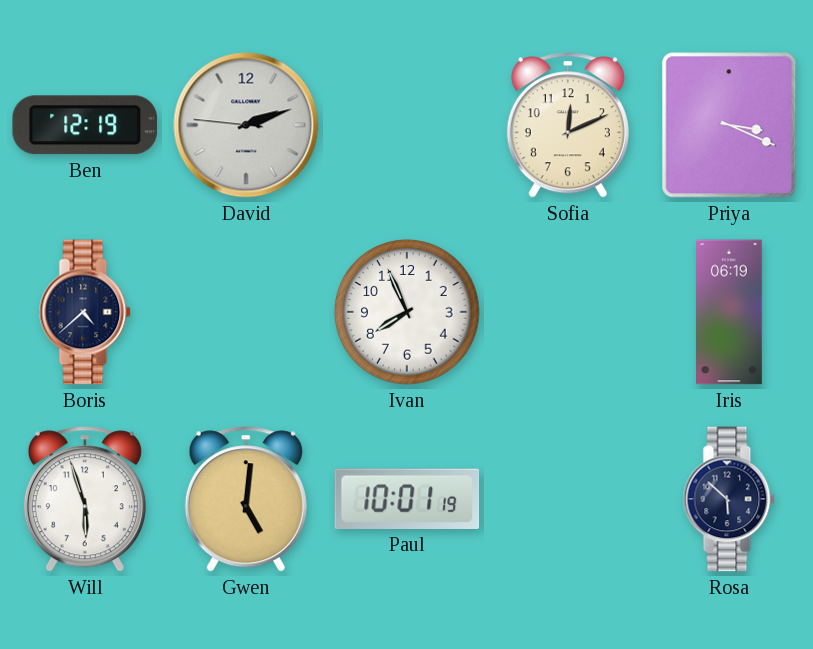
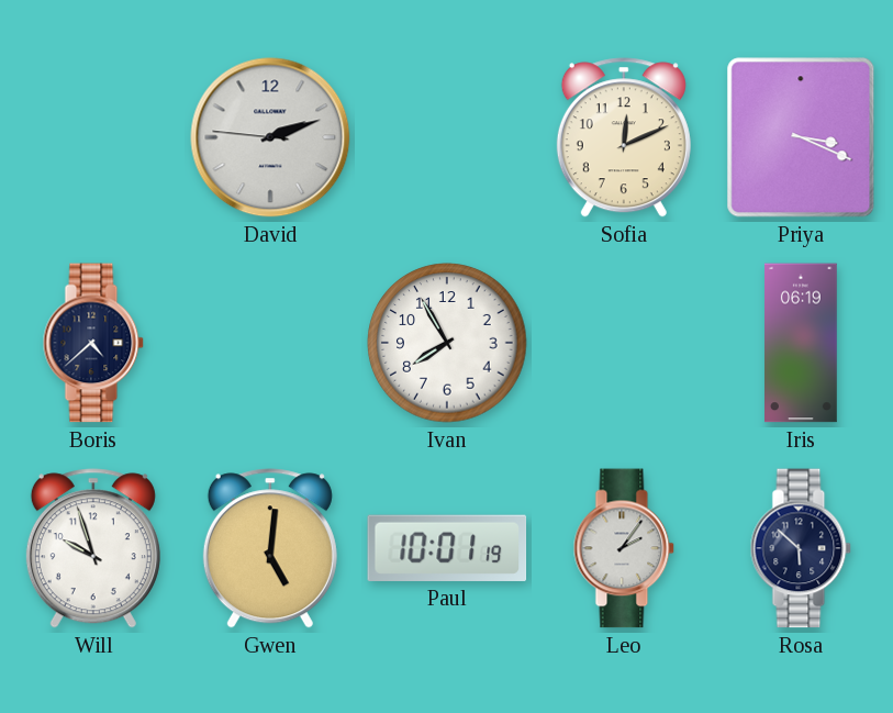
Ben: 12:19 -> none
Ivan: 7:56 -> 7:55
Will: 5:57 -> 9:57
Leo: none -> 2:06
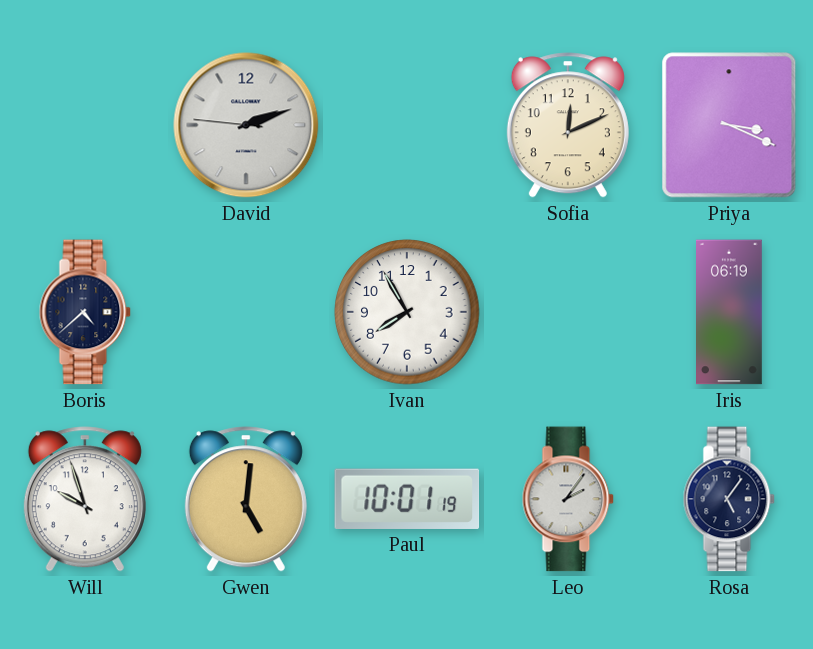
Rosa: 5:52 -> 5:06
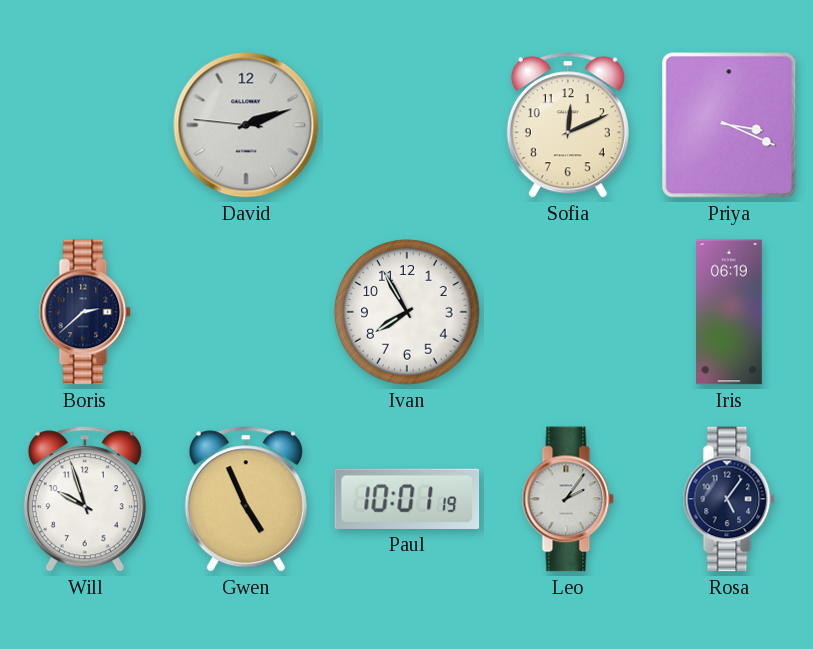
Boris: 4:38 -> 2:38
Gwen: 5:01 -> 4:56
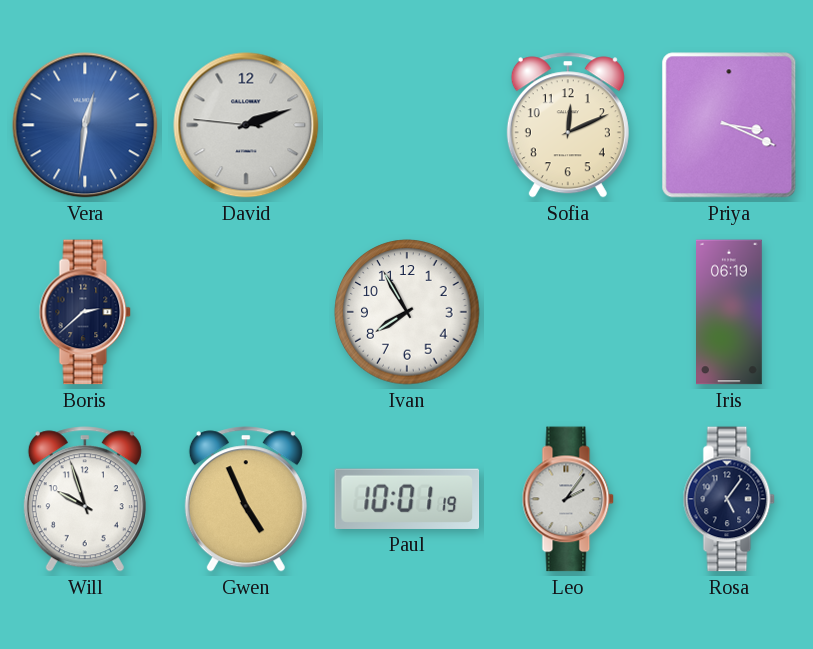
Vera: none -> 12:31
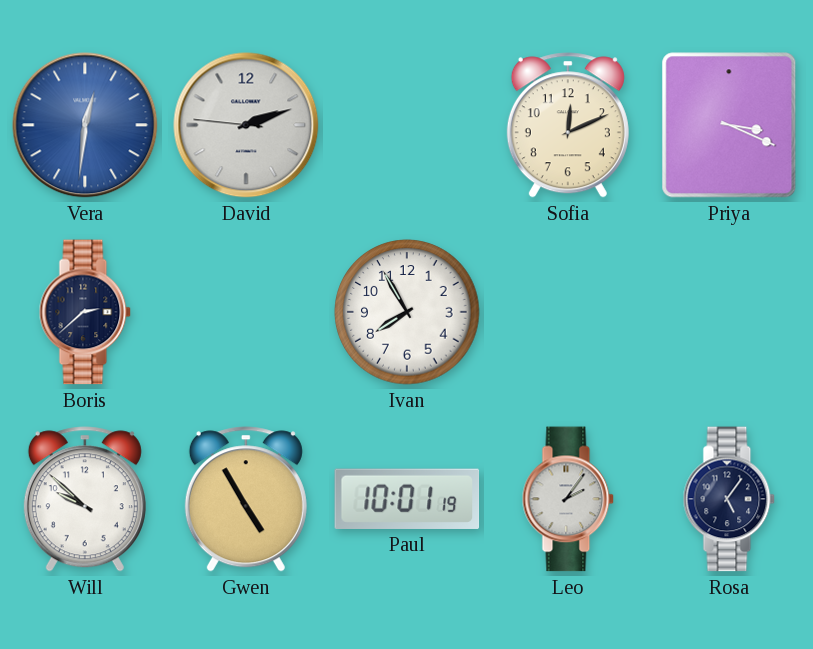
Iris: 06:19 -> none
Will: 9:57 -> 9:52
Gwen: 4:56 -> 4:55
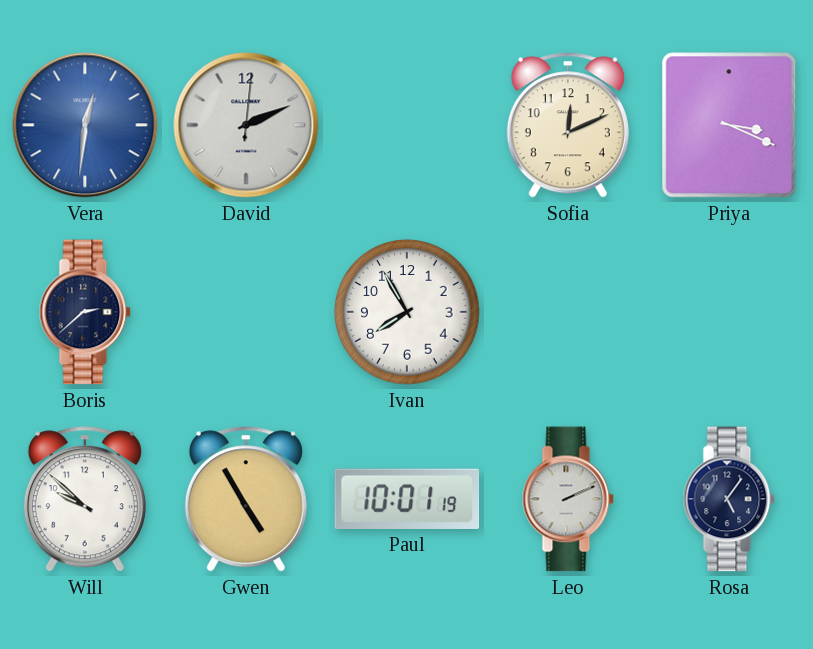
David: 2:11:46 -> 2:11:01
Leo: 2:06 -> 2:11
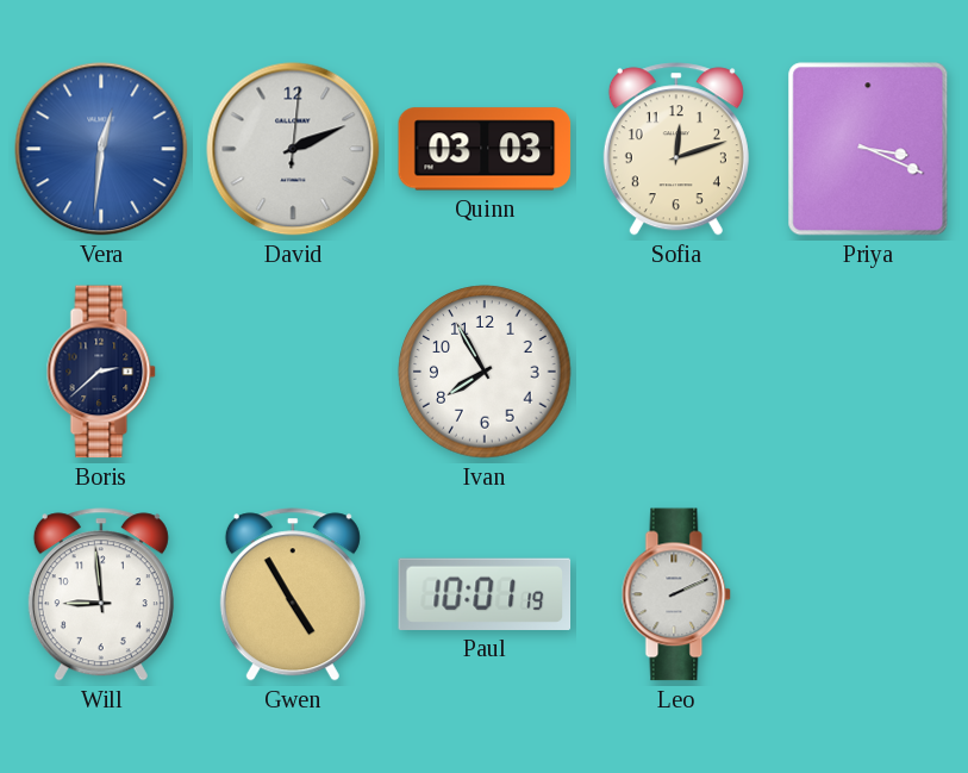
Quinn: none -> 03:03
Sofia: 12:11 -> 12:12
Will: 9:52 -> 8:59
Rosa: 5:06 -> none
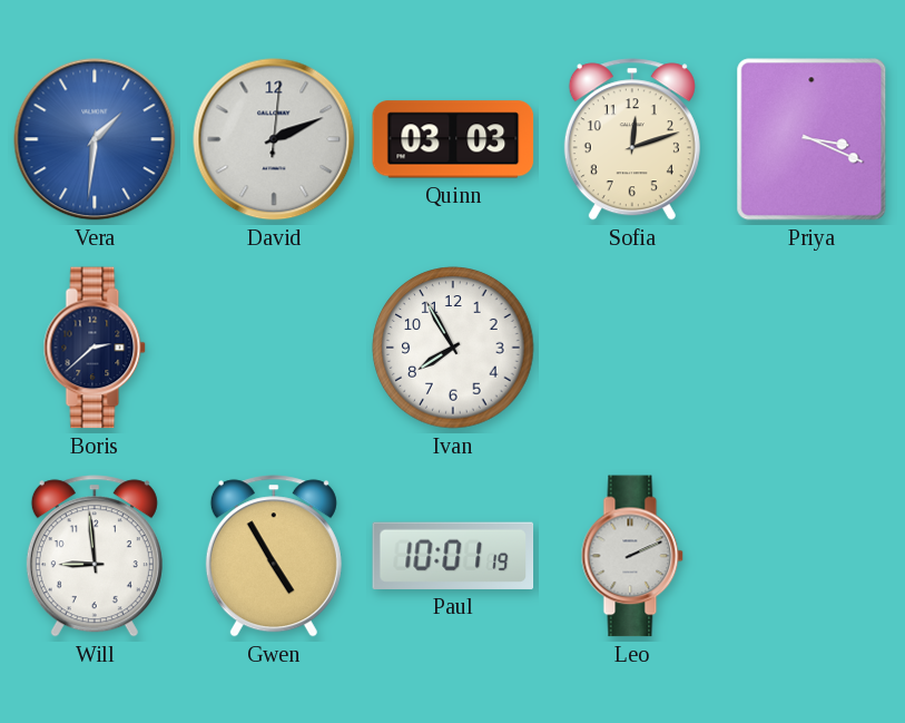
Vera: 12:31 -> 1:31
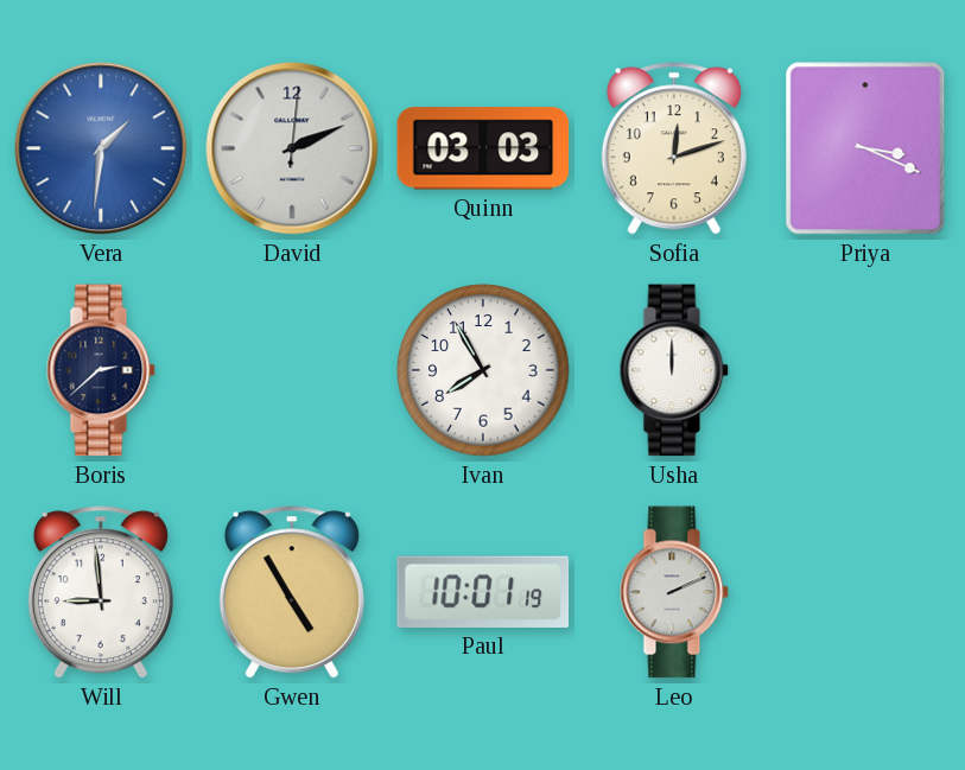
Usha: none -> 12:00
